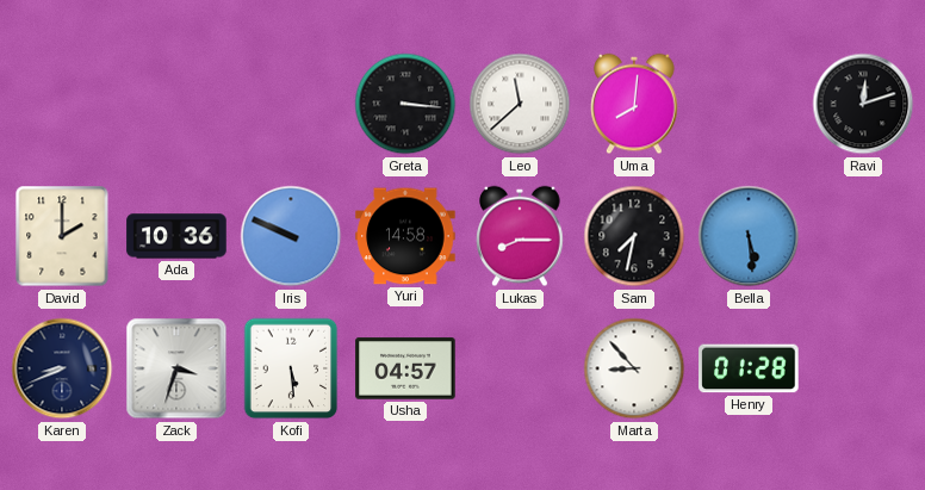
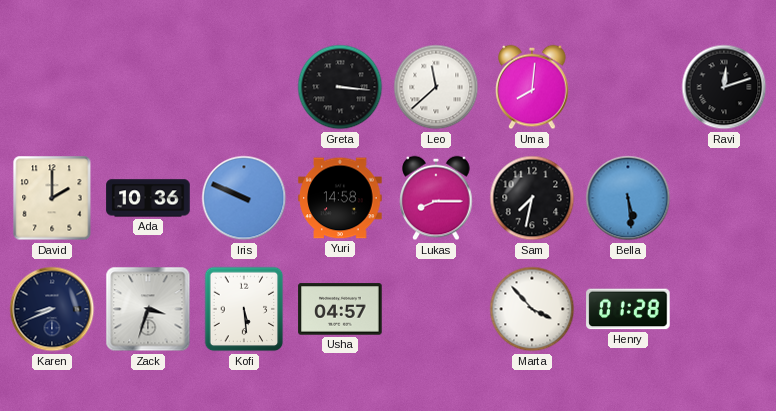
Marta: 8:53 -> 3:53
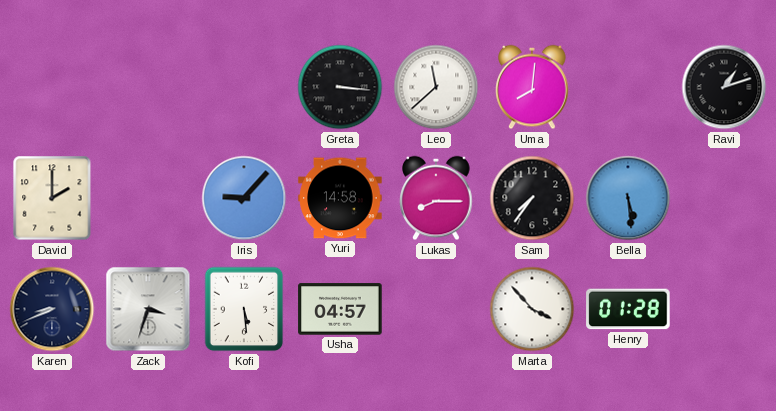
Ravi: 12:12 -> 1:12
Ada: 10:36 -> none
Iris: 9:49 -> 9:07
Sam: 7:32 -> 7:36
